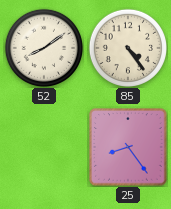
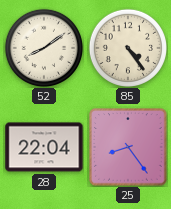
28: none -> 22:04
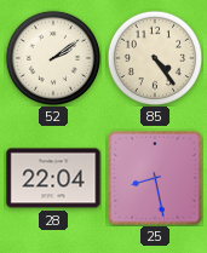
52: 8:09 -> 2:09
25: 8:24 -> 8:28
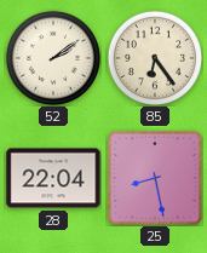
85: 4:24 -> 6:24
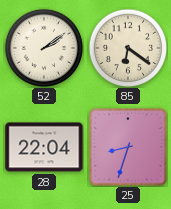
85: 6:24 -> 6:21
25: 8:28 -> 8:33
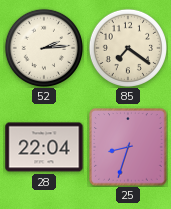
52: 2:09 -> 2:14
85: 6:21 -> 7:21
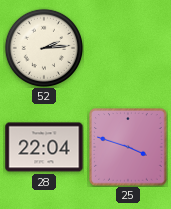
85: 7:21 -> none
25: 8:33 -> 3:48
